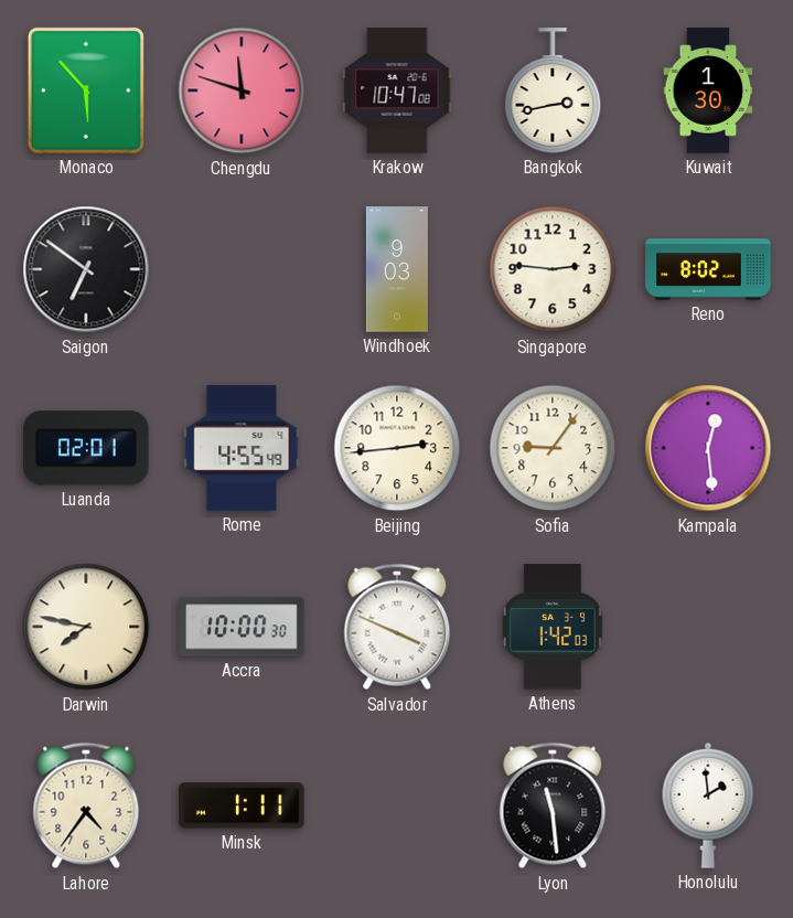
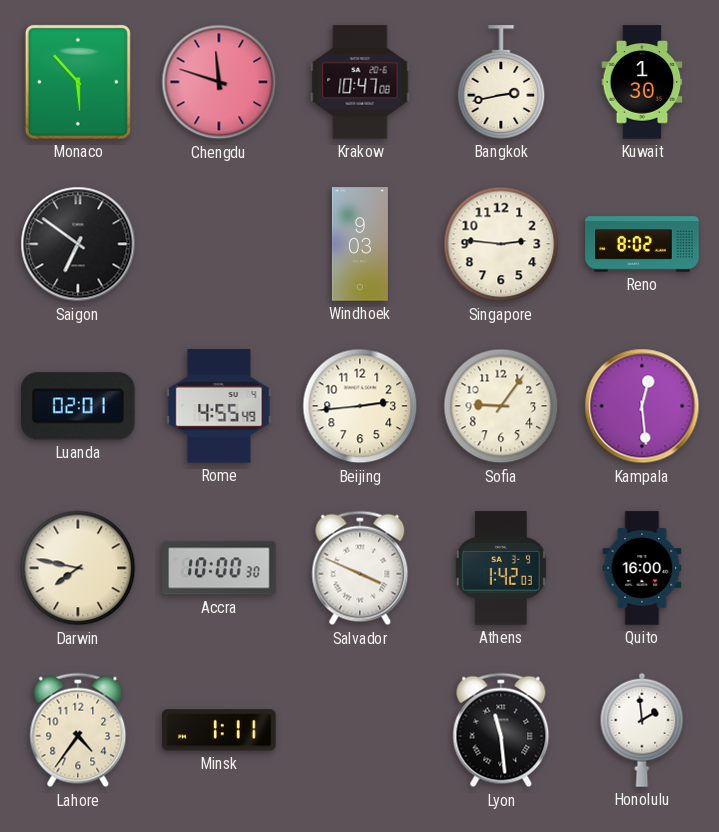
Quito: none -> 16:00
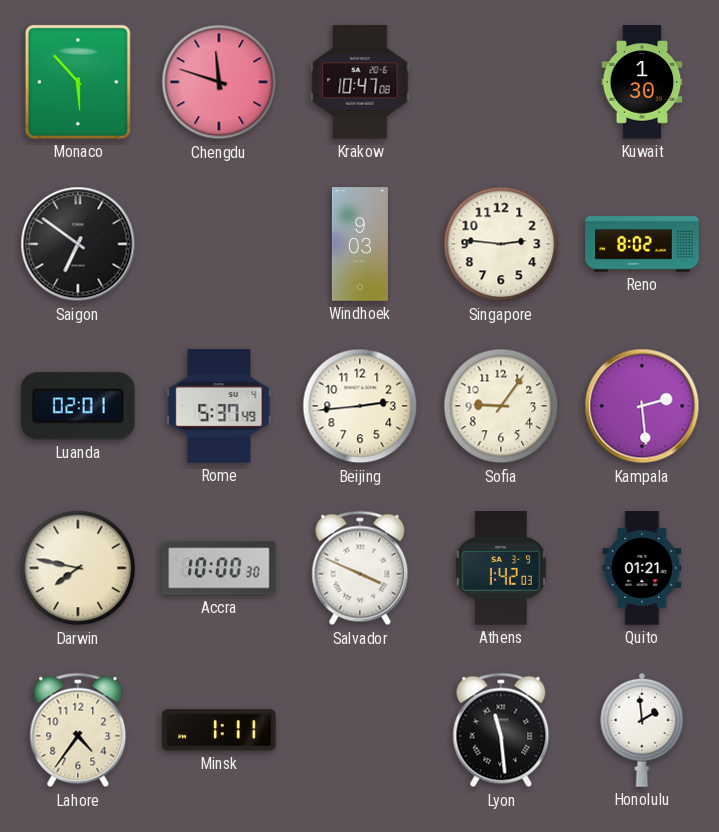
Bangkok: 2:43 -> none
Rome: 4:55 -> 5:37
Kampala: 12:29 -> 2:29
Quito: 16:00 -> 01:21
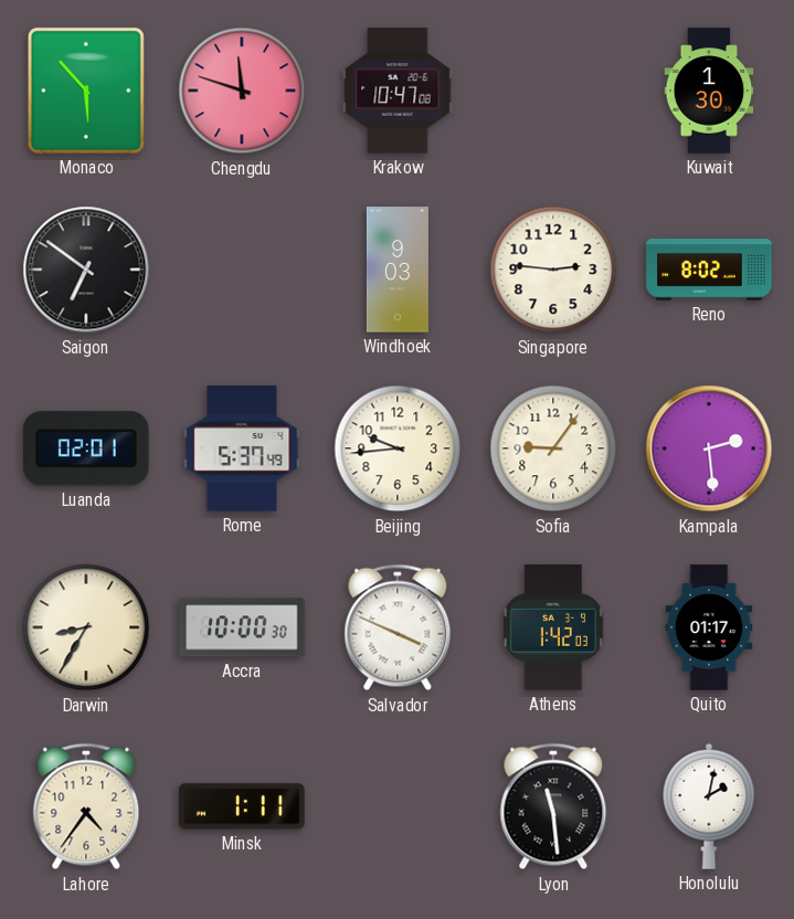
Beijing: 2:44 -> 9:44
Darwin: 7:47 -> 8:35
Quito: 01:21 -> 01:17
Honolulu: 1:59 -> 2:02
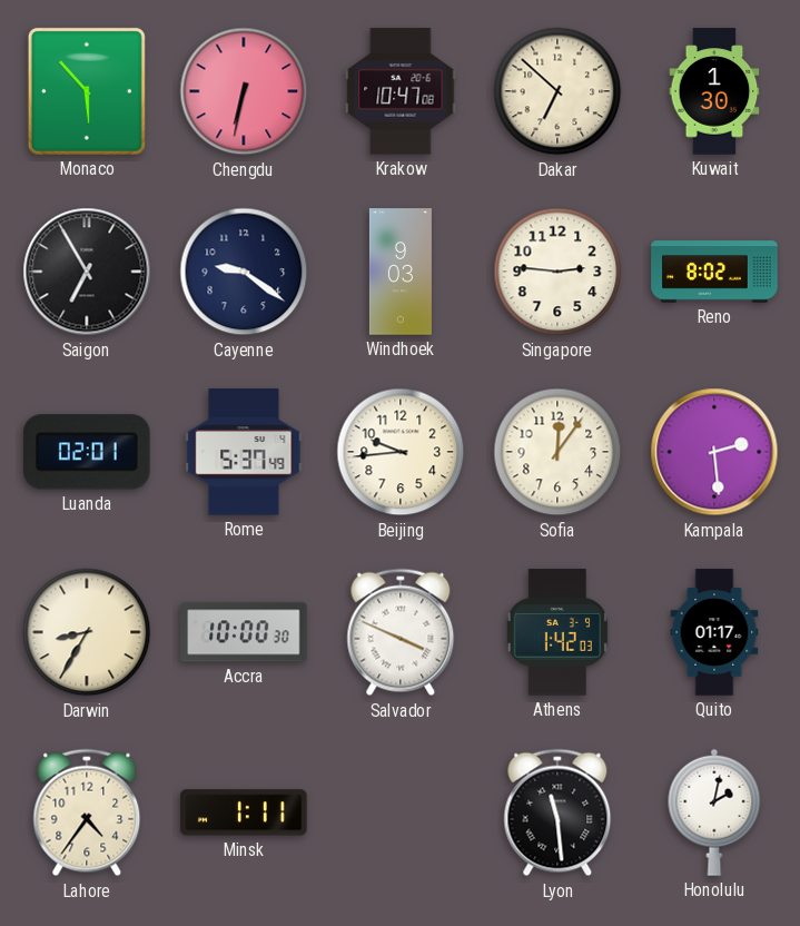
Chengdu: 11:48 -> 6:32
Dakar: none -> 6:52
Saigon: 6:51 -> 6:55
Cayenne: none -> 9:21
Sofia: 9:06 -> 12:06
